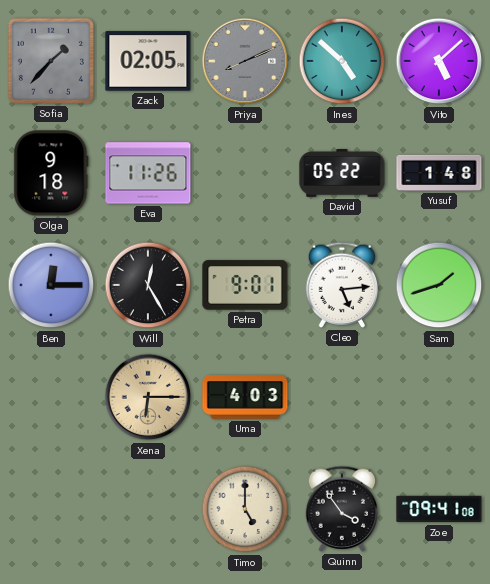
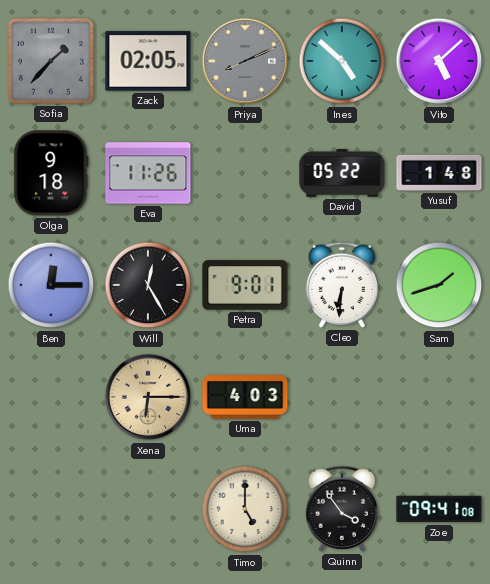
Cleo: 5:14 -> 6:31
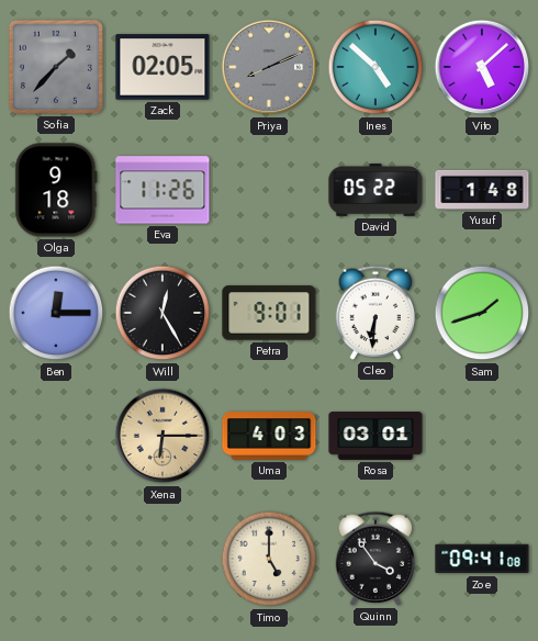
Rosa: none -> 03:01
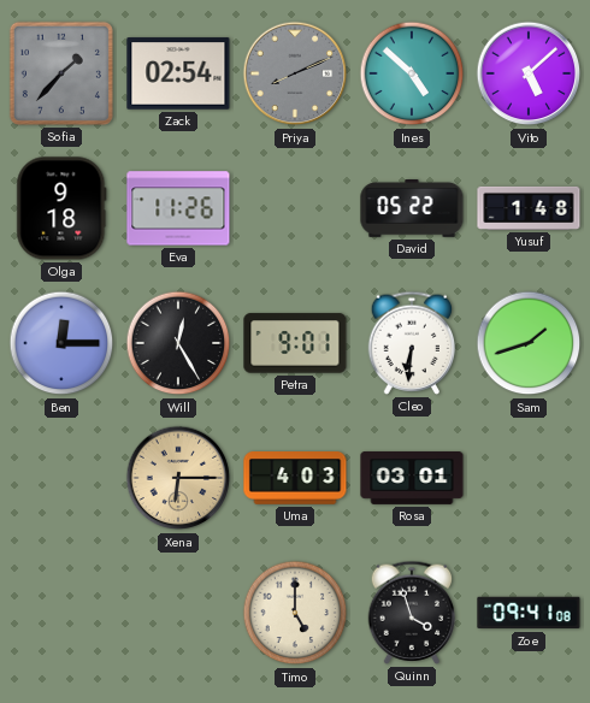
Zack: 02:05 -> 02:54
Quinn: 3:54 -> 3:57
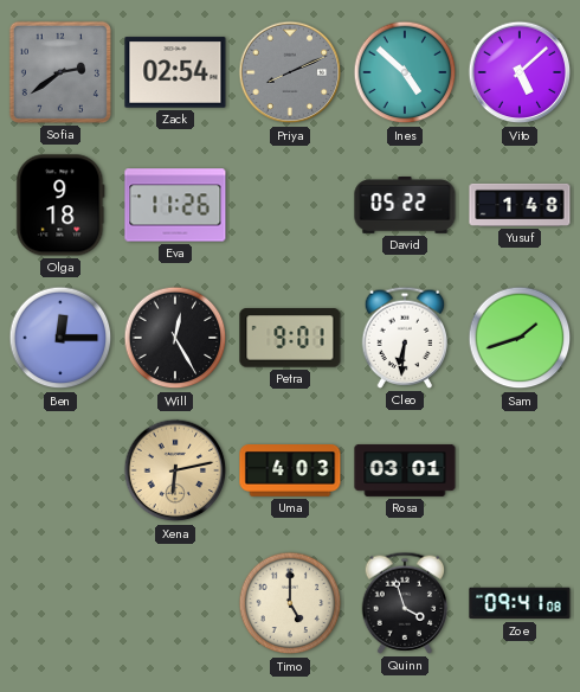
Sofia: 1:37 -> 2:39
Xena: 6:15 -> 6:13
